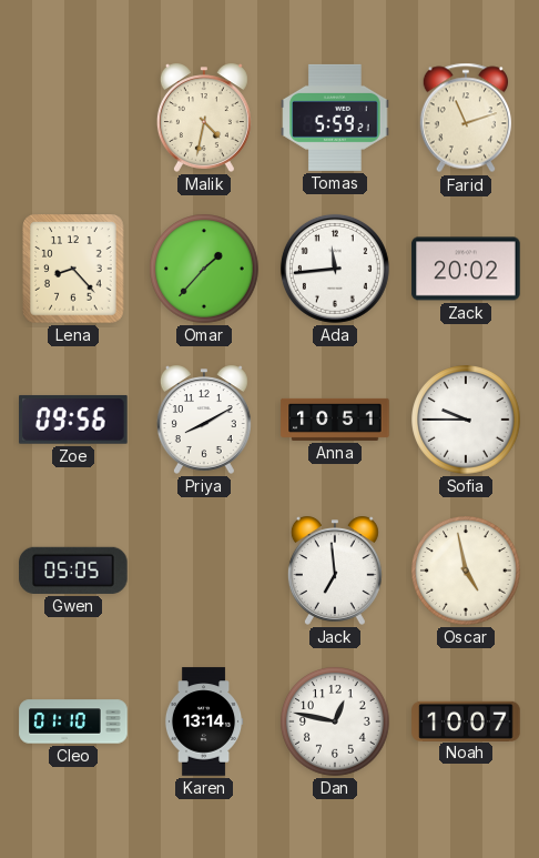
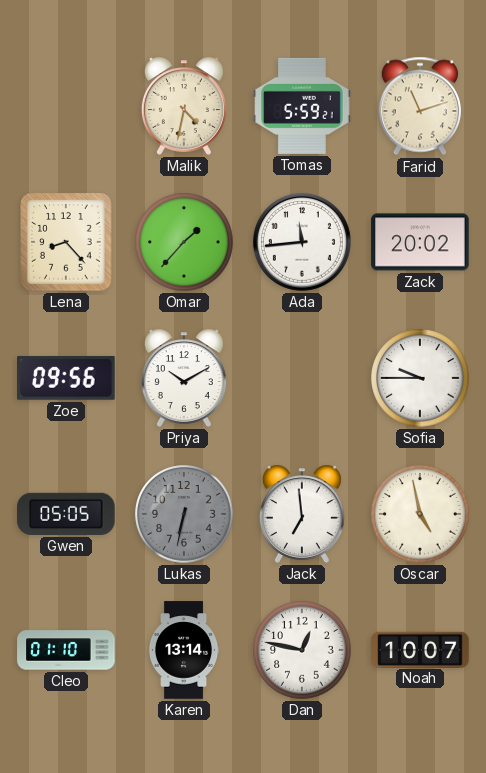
Priya: 8:10 -> 10:10
Anna: 10:51 -> none
Lukas: none -> 6:32
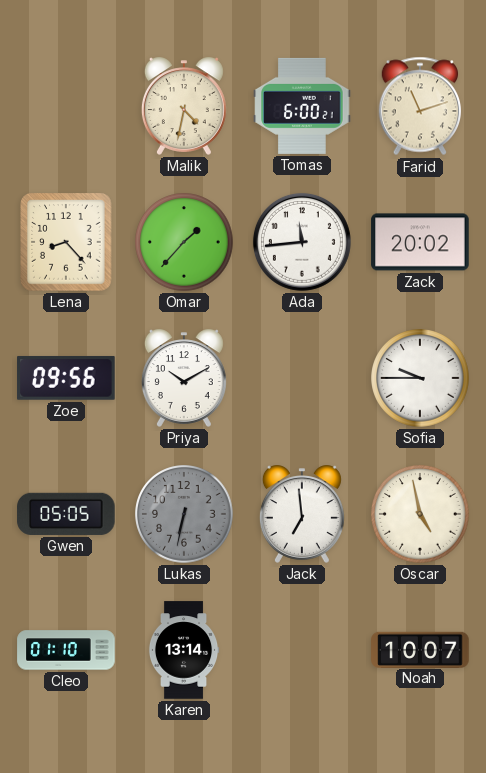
Tomas: 5:59 -> 6:00
Dan: 12:47 -> none
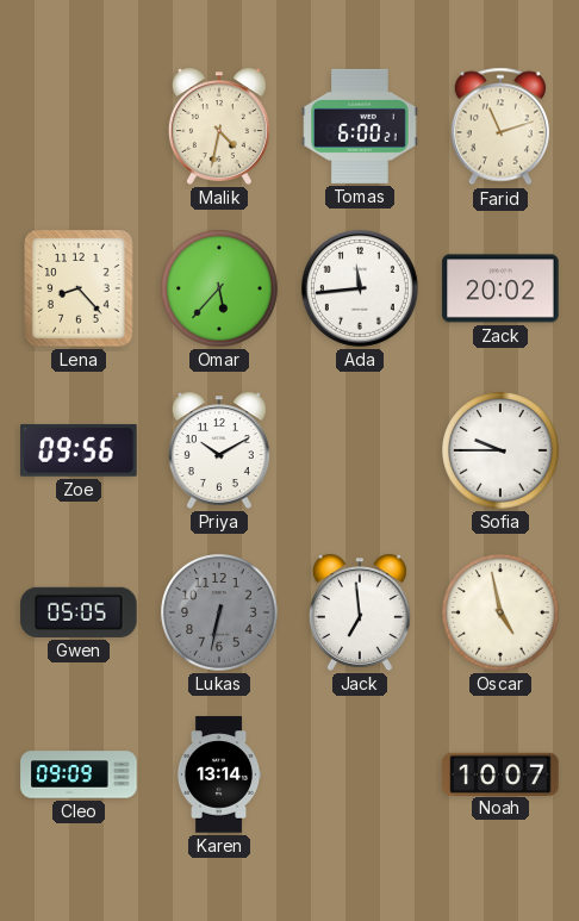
Omar: 1:37 -> 5:37
Cleo: 01:10 -> 09:09
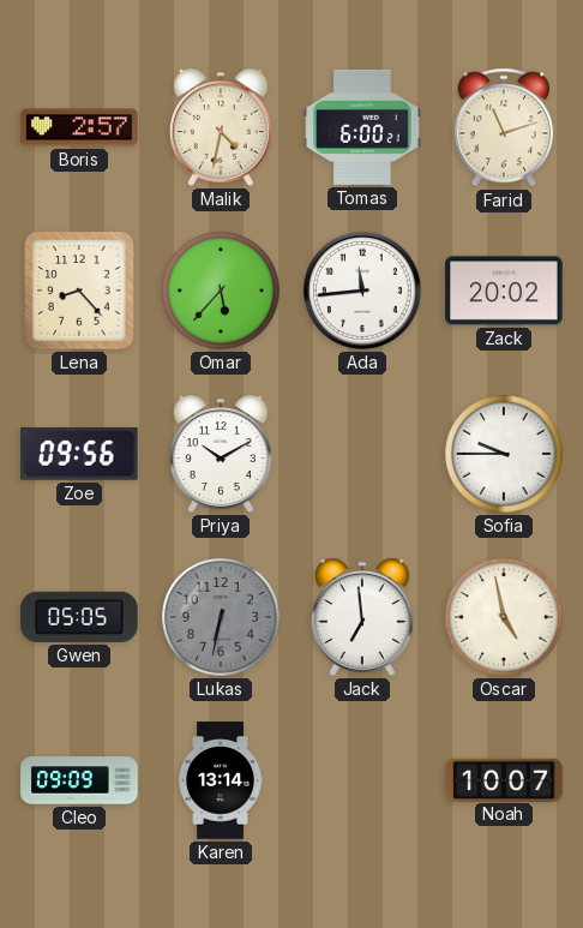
Boris: none -> 2:57
